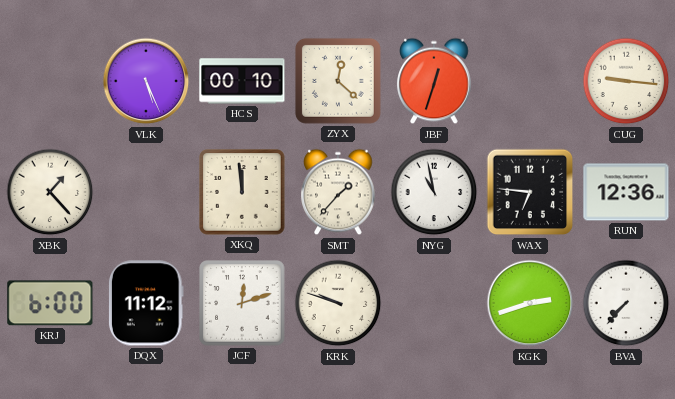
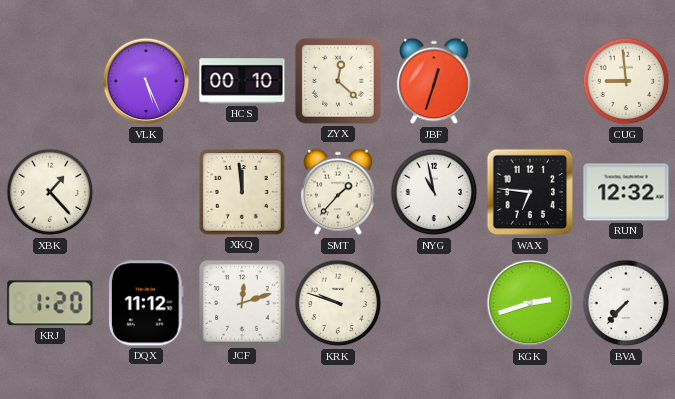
CUG: 9:16 -> 8:59
RUN: 12:36 -> 12:32
KRJ: 6:00 -> 1:20
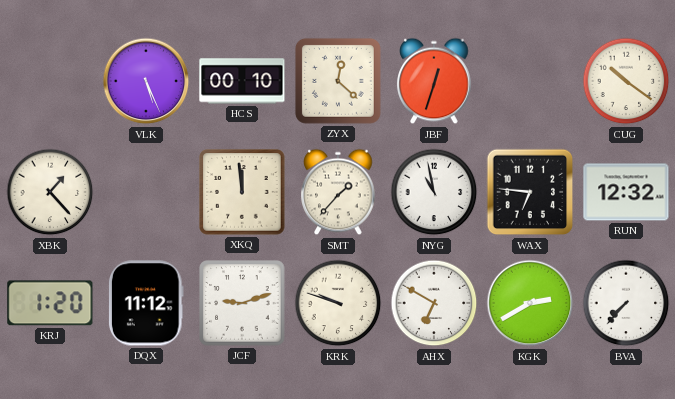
CUG: 8:59 -> 10:21
JCF: 12:12 -> 9:12
AHX: none -> 6:50
KGK: 2:42 -> 2:40
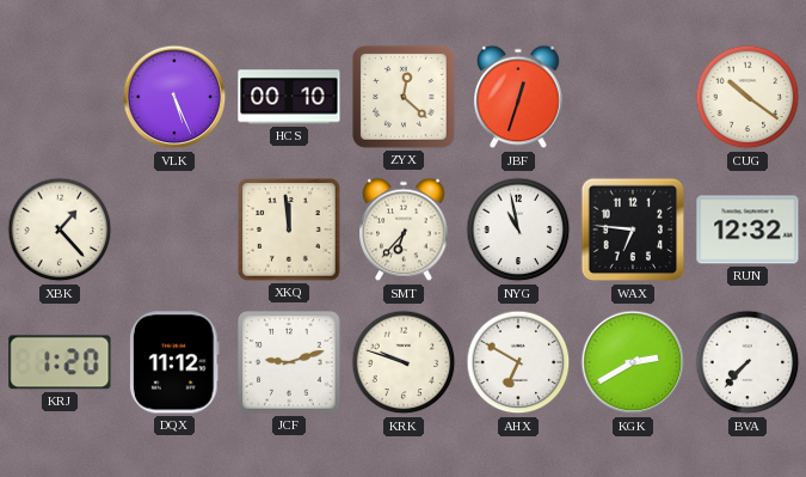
SMT: 1:37 -> 6:37
